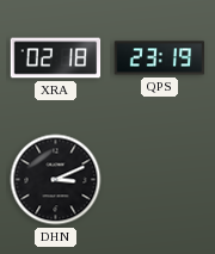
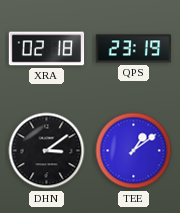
DHN: 3:11 -> 3:09
TEE: none -> 1:09
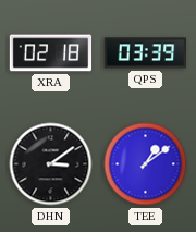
QPS: 23:19 -> 03:39
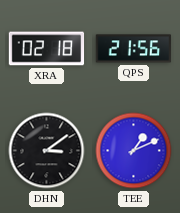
QPS: 03:39 -> 21:56
TEE: 1:09 -> 1:11
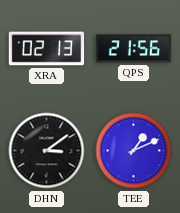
XRA: 02:18 -> 02:13
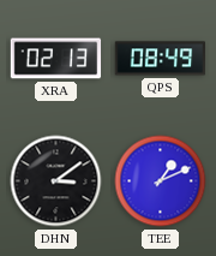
QPS: 21:56 -> 08:49
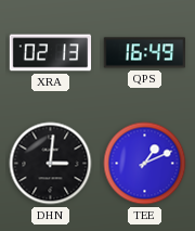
QPS: 08:49 -> 16:49
DHN: 3:09 -> 3:01
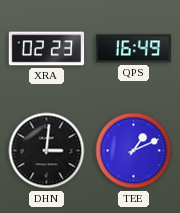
XRA: 02:13 -> 02:23
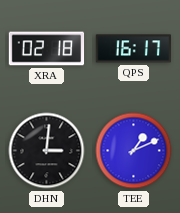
XRA: 02:23 -> 02:18
QPS: 16:49 -> 16:17
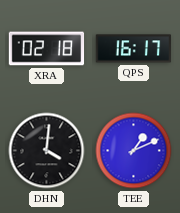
DHN: 3:01 -> 4:01
